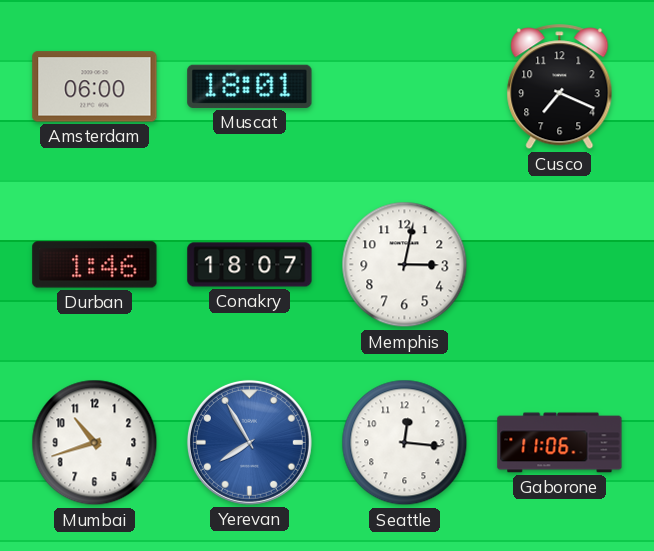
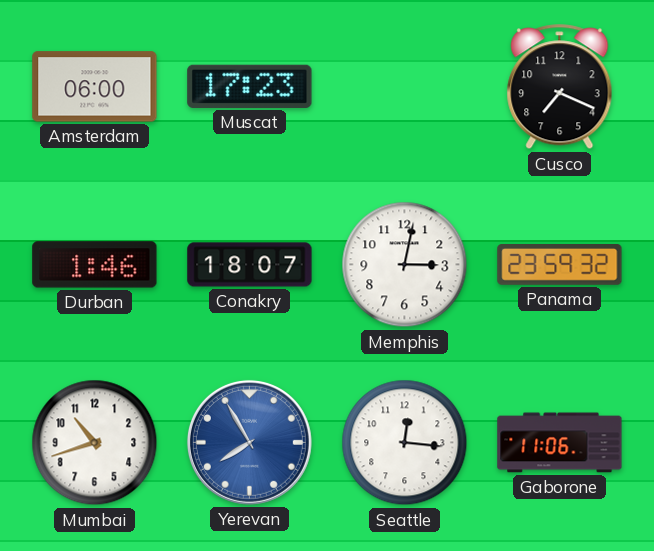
Muscat: 18:01 -> 17:23
Panama: none -> 23:59
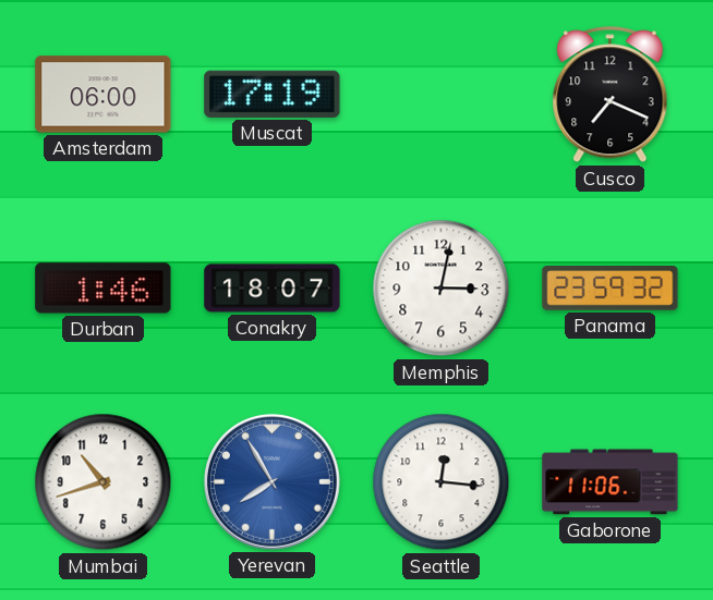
Muscat: 17:23 -> 17:19
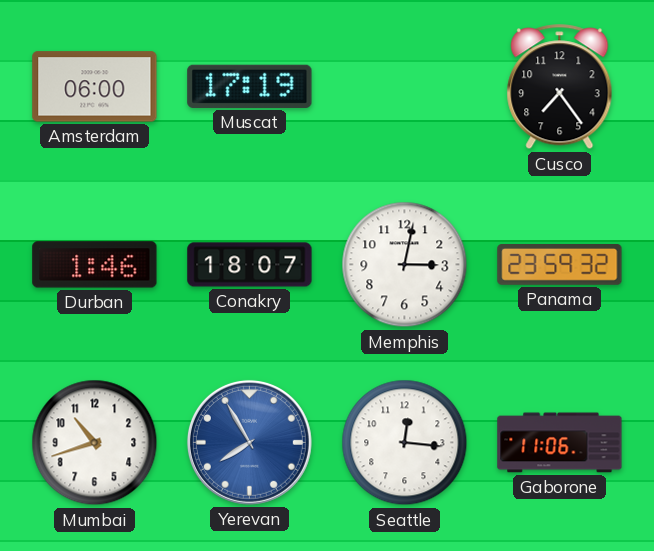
Cusco: 7:19 -> 7:24
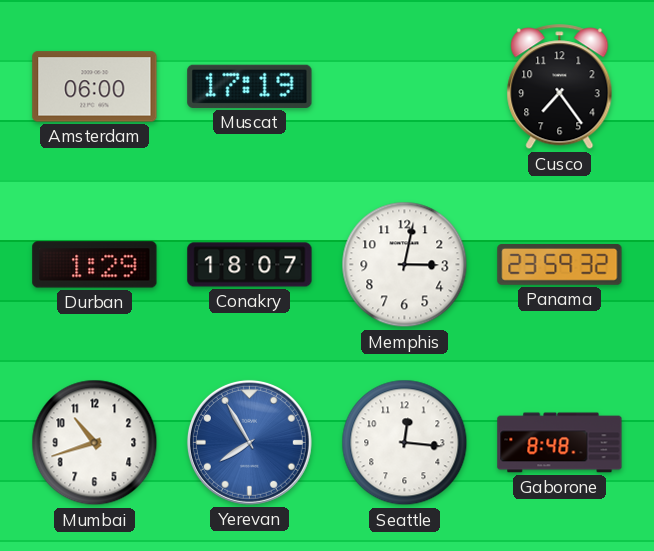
Durban: 1:46 -> 1:29
Gaborone: 11:06 -> 8:48
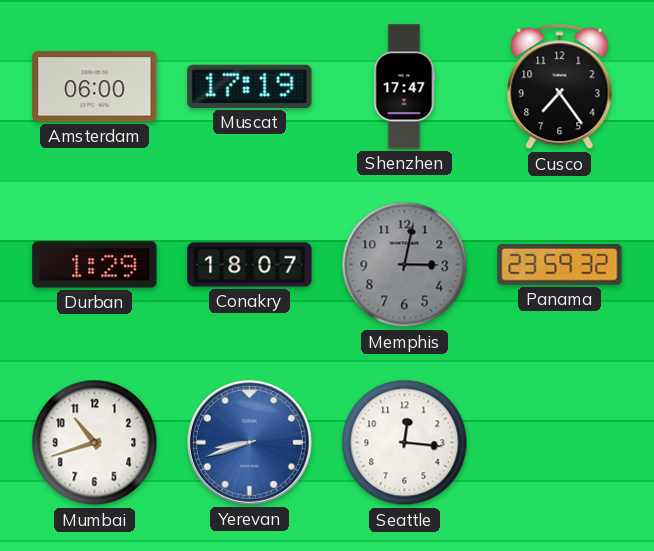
Shenzhen: none -> 17:47
Memphis dial: white -> grey
Yerevan: 7:55 -> 8:42
Gaborone: 8:48 -> none
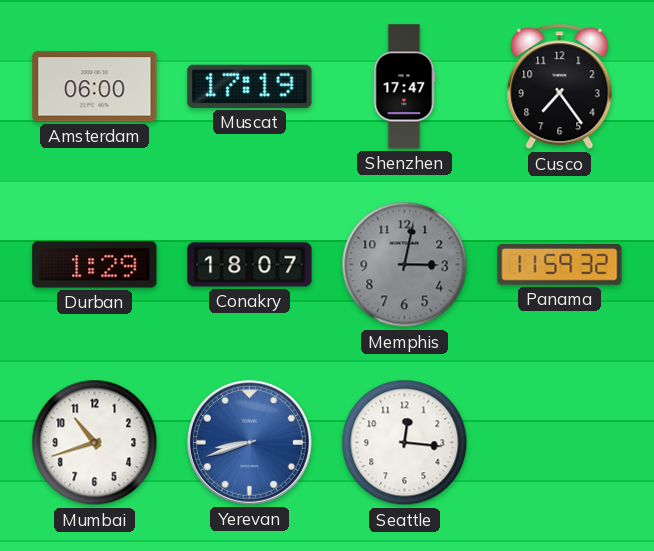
Panama: 23:59 -> 11:59
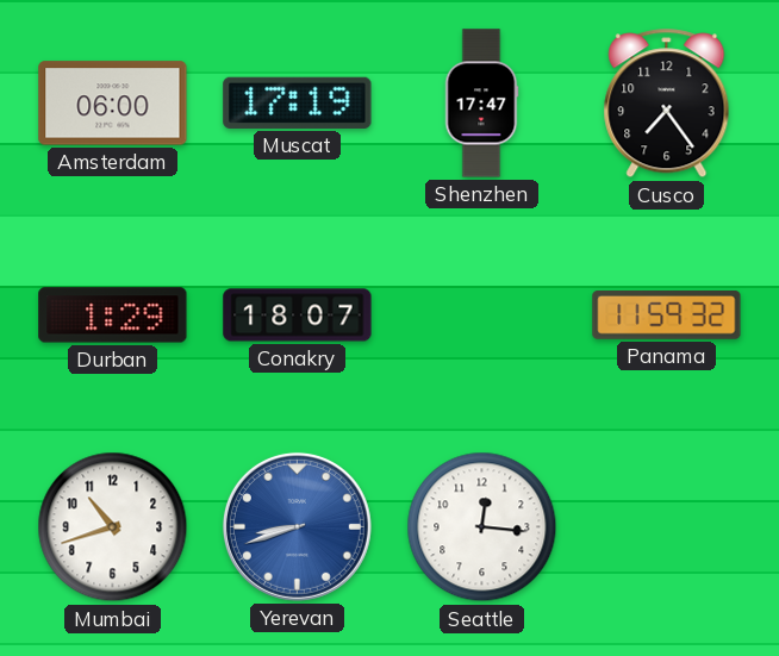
Memphis: 3:02 -> none
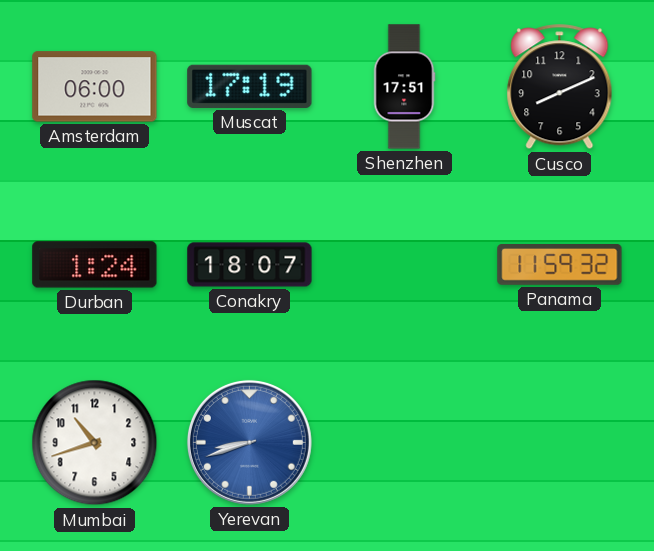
Shenzhen: 17:47 -> 17:51
Cusco: 7:24 -> 8:11
Durban: 1:29 -> 1:24
Seattle: 12:16 -> none
